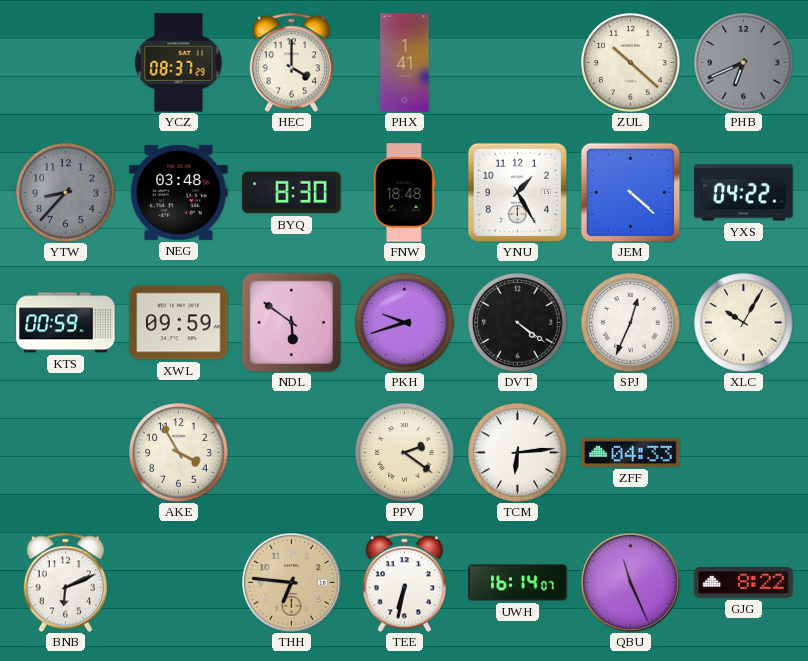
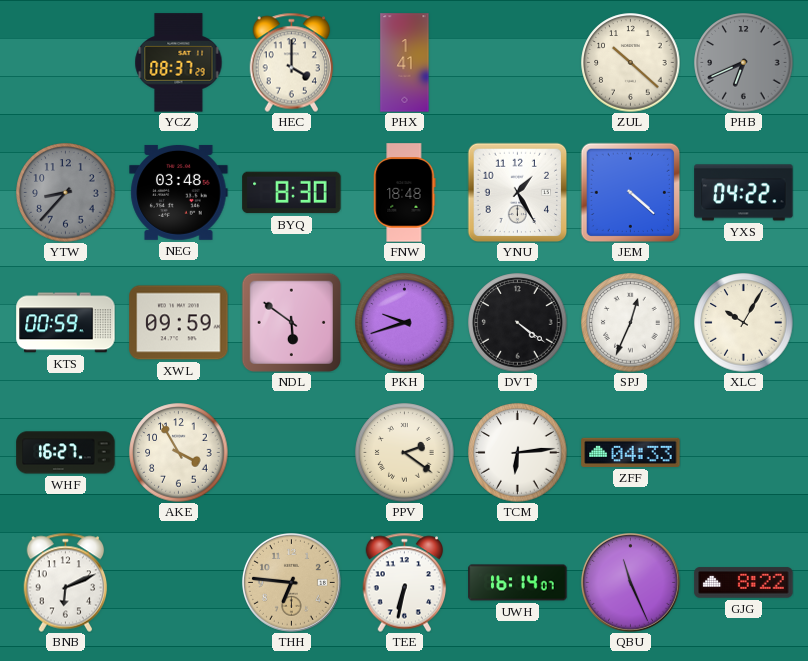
WHF: none -> 16:27
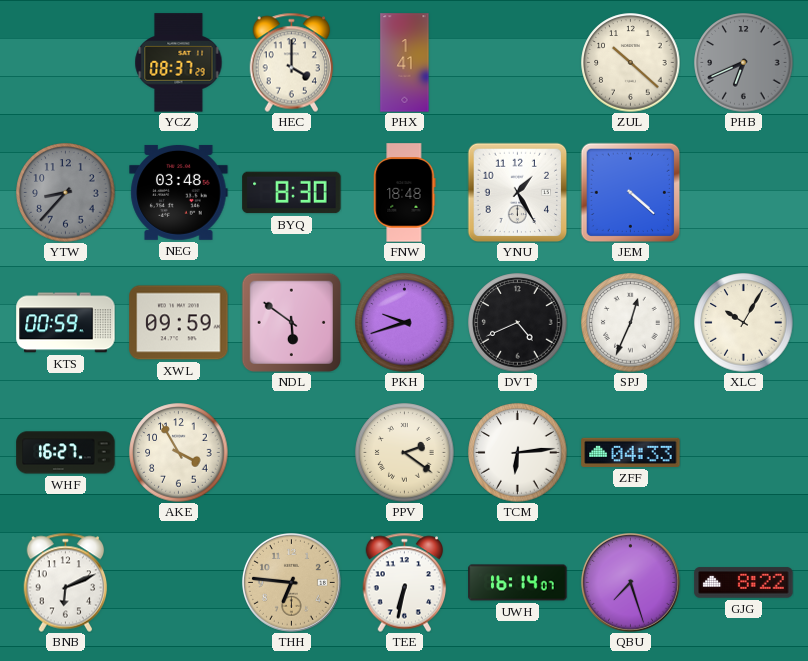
YXS: 04:22 -> none
DVT: 4:21 -> 4:41
QBU: 11:26 -> 7:27
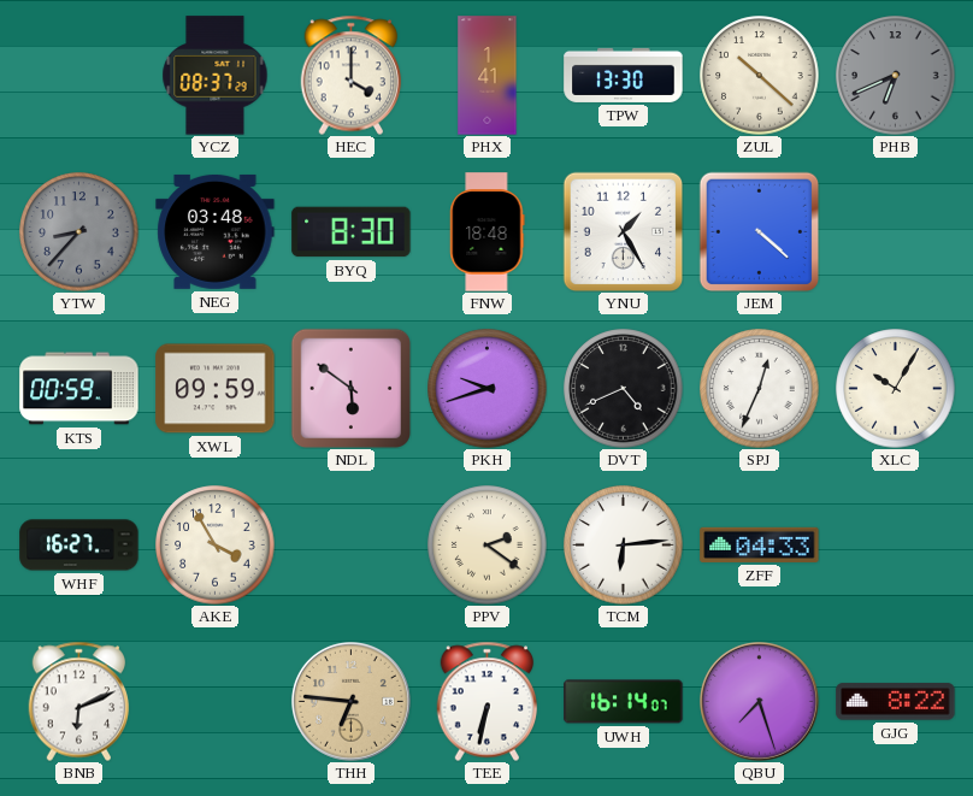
TPW: none -> 13:30
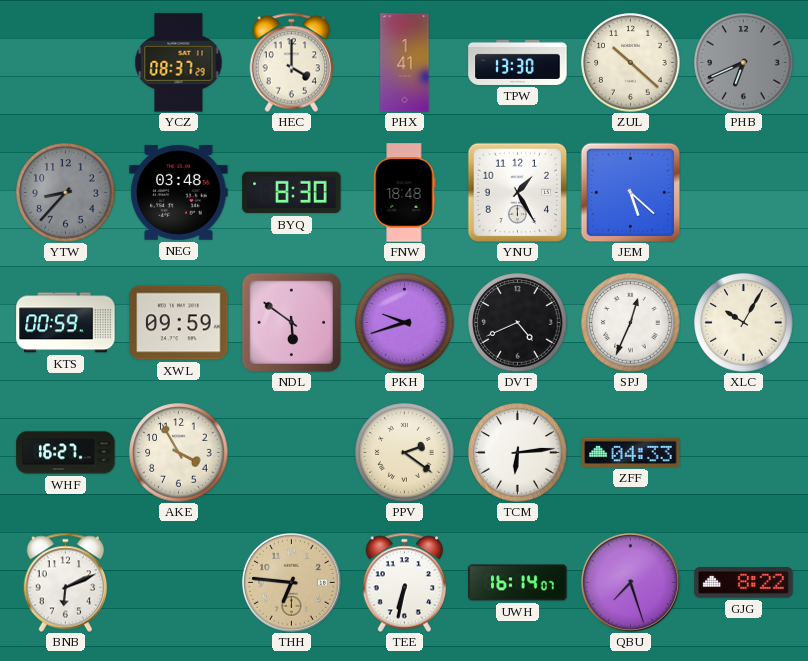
JEM: 4:22 -> 5:22
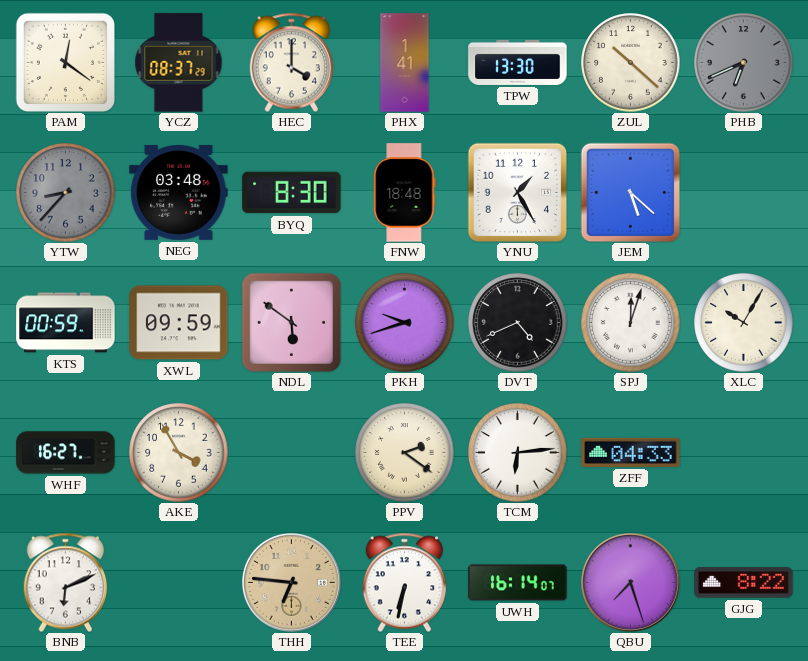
PAM: none -> 12:21
SPJ: 12:34 -> 12:03
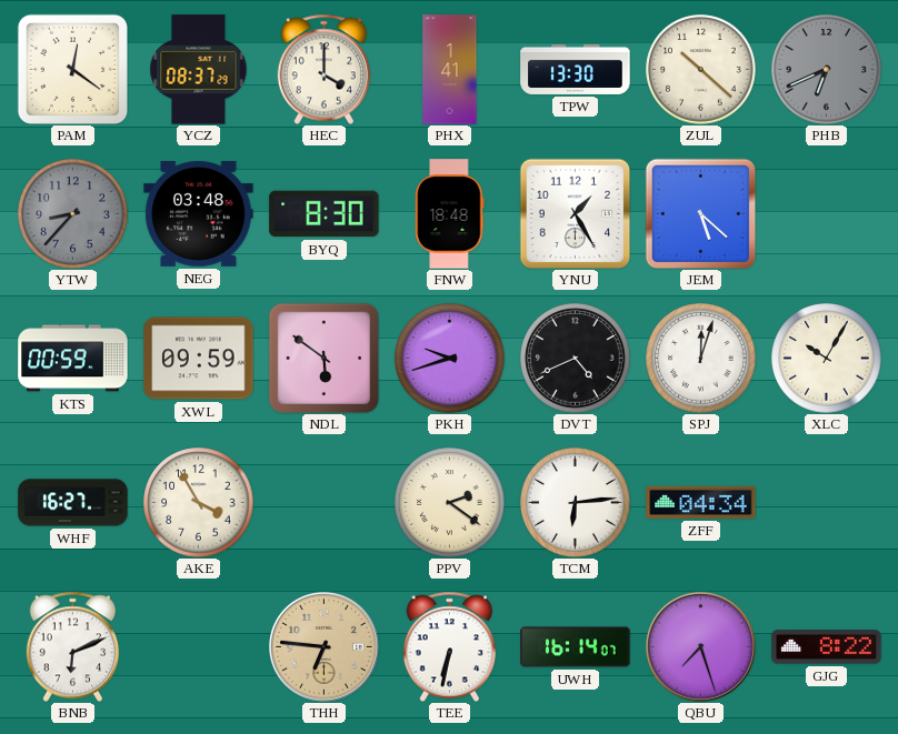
ZFF: 04:33 -> 04:34
